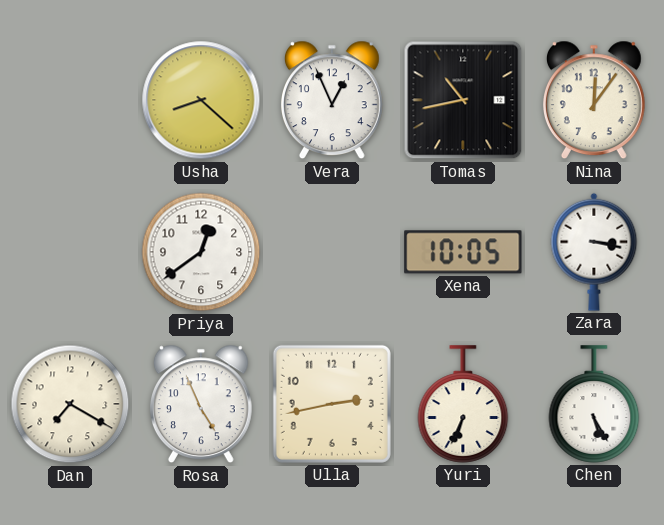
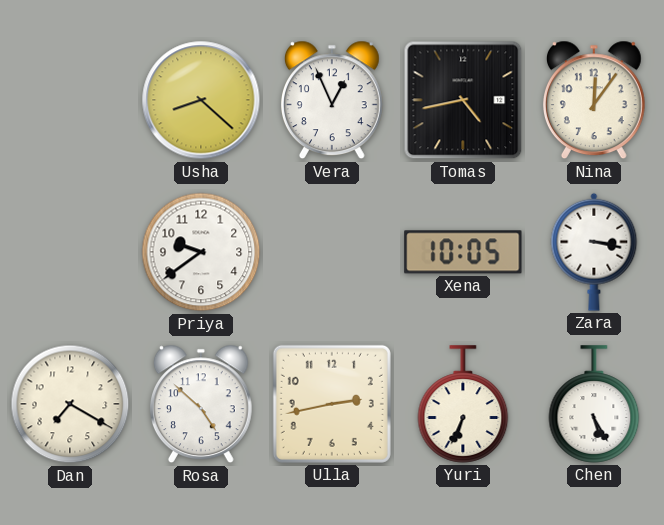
Tomas: 10:43 -> 4:43
Priya: 12:39 -> 9:39
Rosa: 4:56 -> 4:52
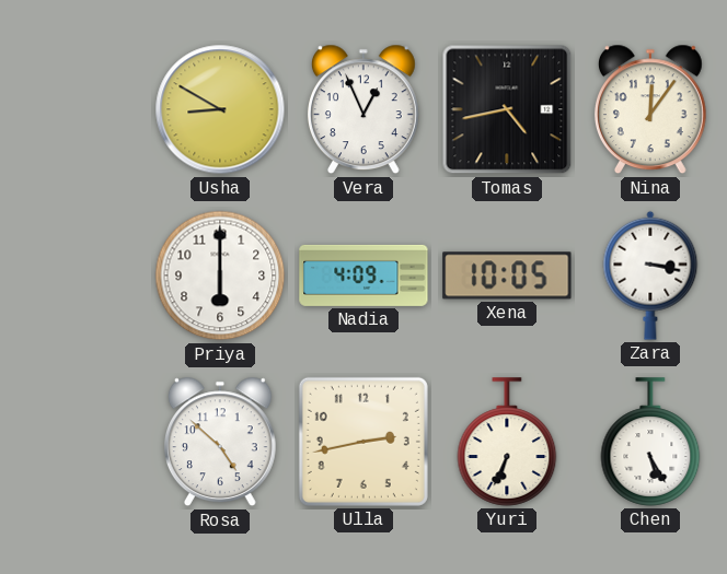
Usha: 8:22 -> 8:50
Priya: 9:39 -> 6:00
Nadia: none -> 4:09
Dan: 7:20 -> none
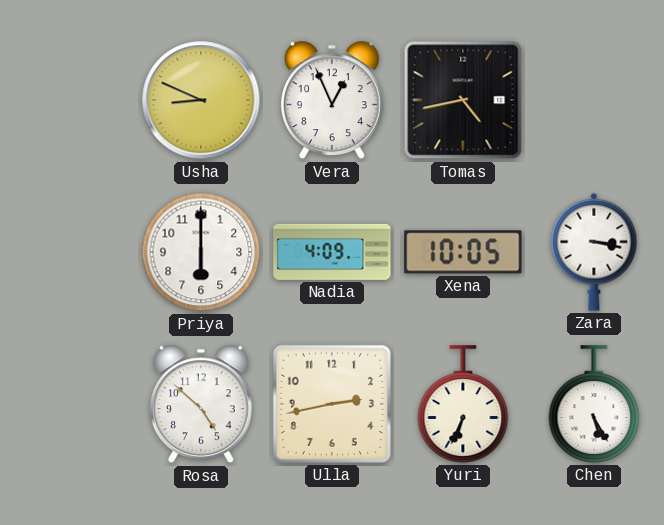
Usha: 8:50 -> 8:49
Nina: 12:06 -> none
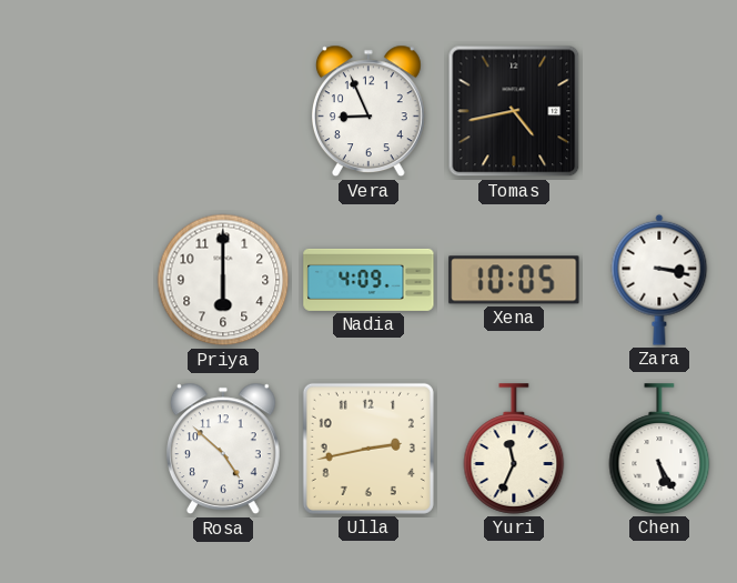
Usha: 8:49 -> none
Vera: 12:56 -> 8:56
Yuri: 6:34 -> 11:34
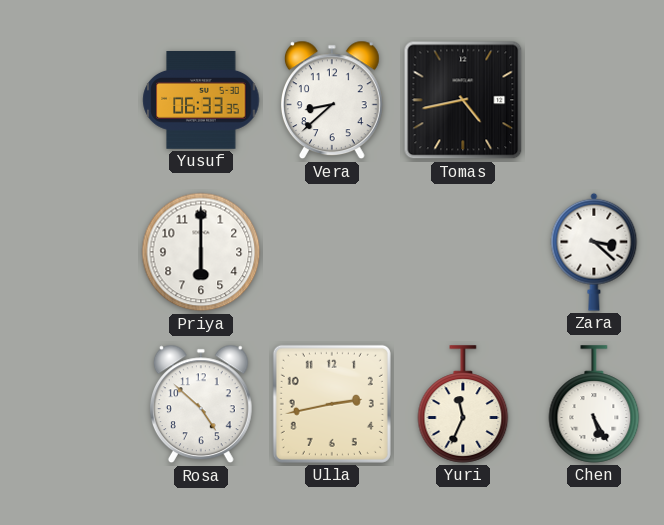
Yusuf: none -> 06:33
Vera: 8:56 -> 8:38
Nadia: 4:09 -> none
Xena: 10:05 -> none
Zara: 3:17 -> 3:22
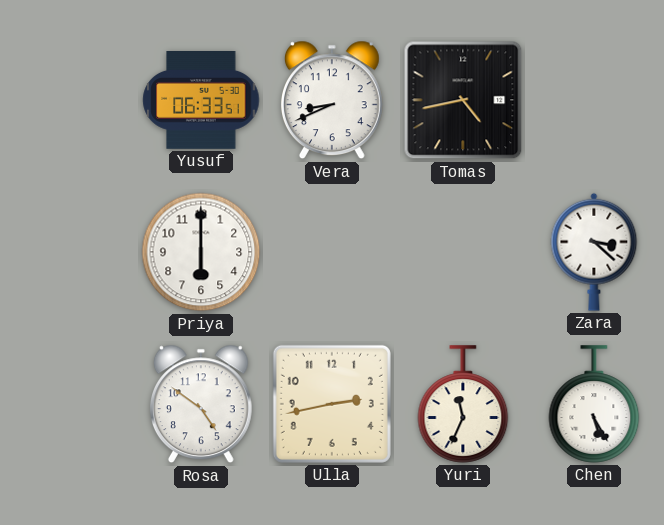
Yusuf: 06:33:35 -> 06:33:51
Vera: 8:38 -> 8:41
Rosa: 4:52 -> 4:51
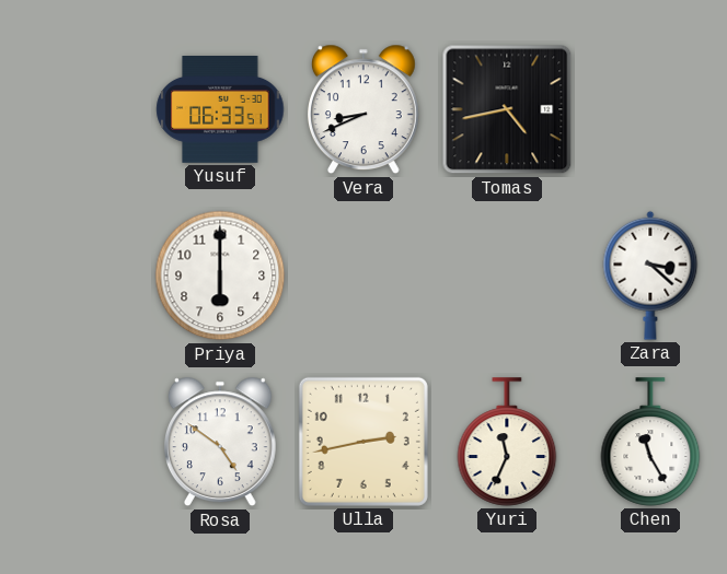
Chen: 5:25 -> 11:25
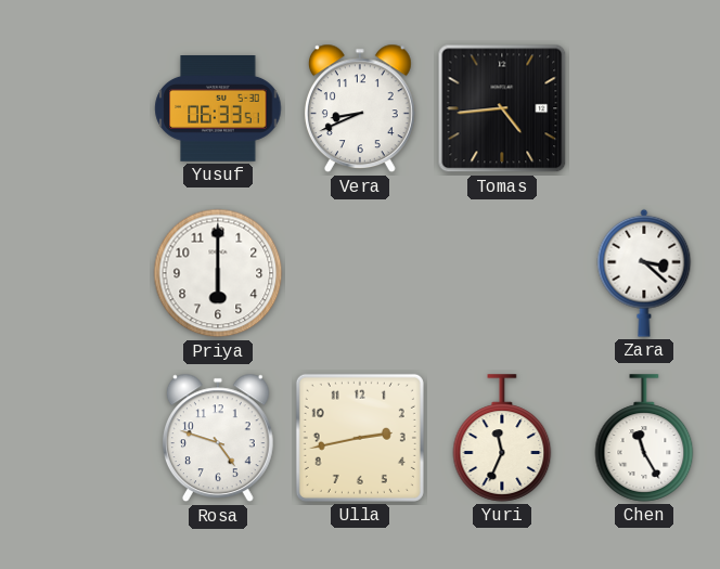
Tomas: 4:43 -> 4:44
Rosa: 4:51 -> 4:48
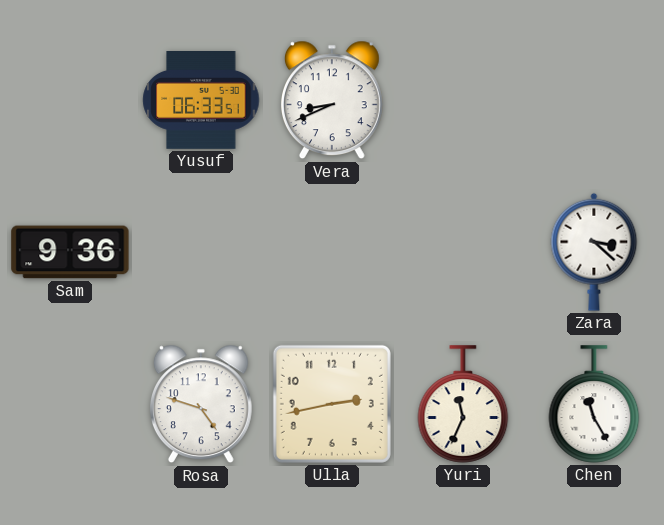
Tomas: 4:44 -> none
Sam: none -> 9:36
Priya: 6:00 -> none
